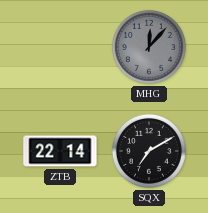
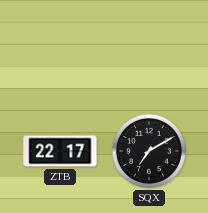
MHG: 12:07 -> none
ZTB: 22:14 -> 22:17
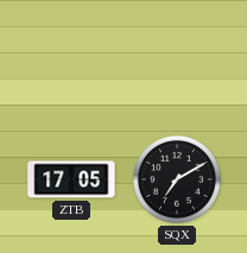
ZTB: 22:17 -> 17:05
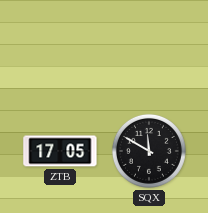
SQX: 7:10 -> 11:50
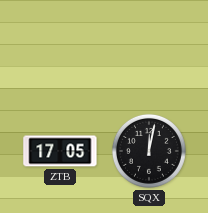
SQX: 11:50 -> 12:02
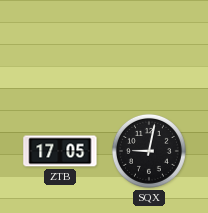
SQX: 12:02 -> 9:02
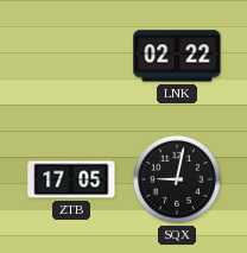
LNK: none -> 02:22
